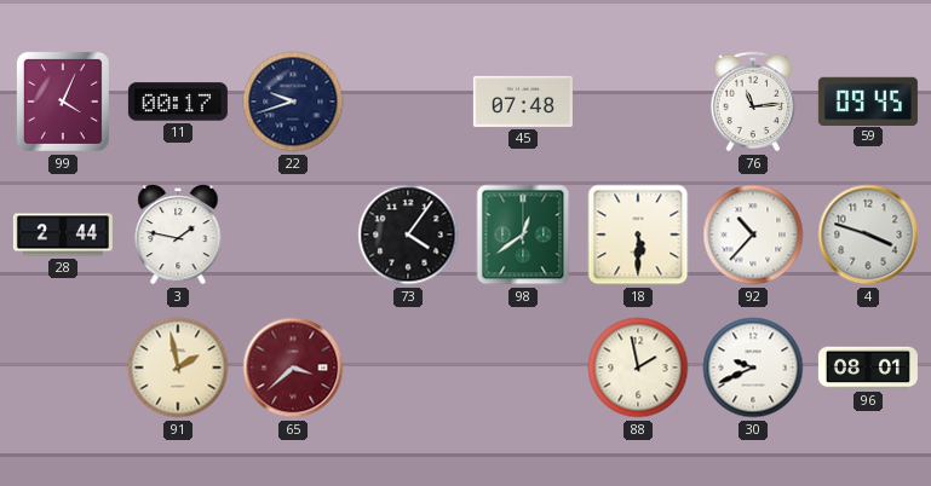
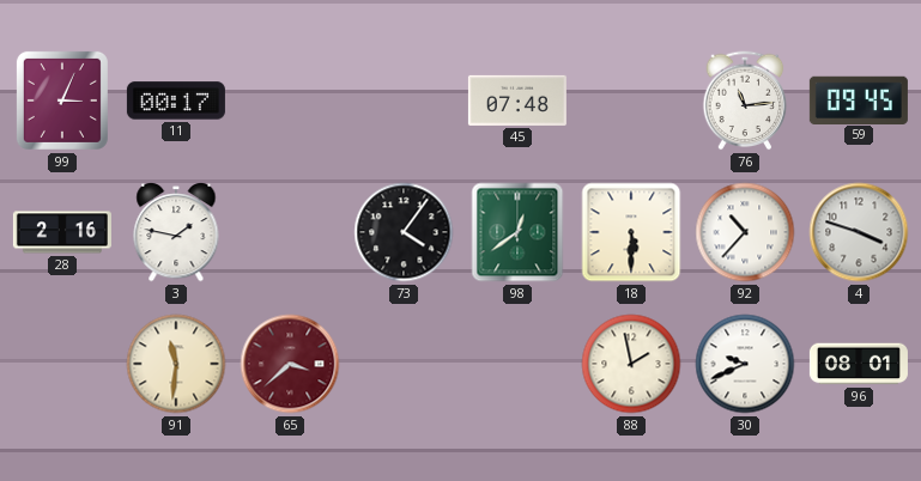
99: 4:04 -> 3:04
22: 9:42 -> none
28: 2:44 -> 2:16
91: 1:58 -> 11:31
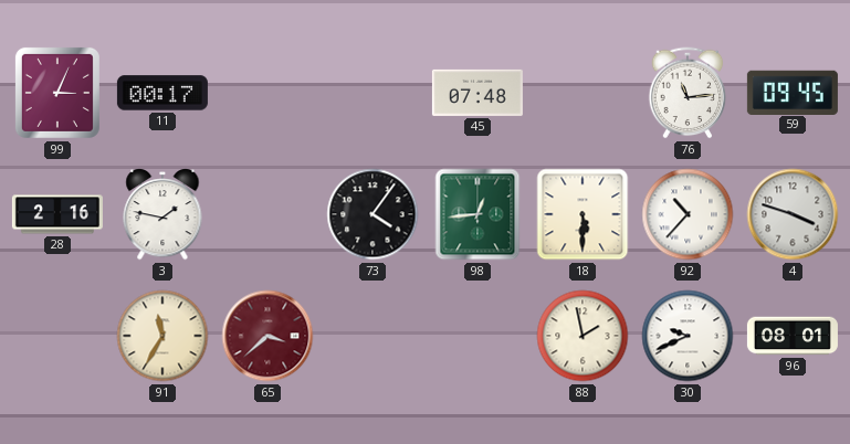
98: 12:39 -> 12:44
91: 11:31 -> 11:35
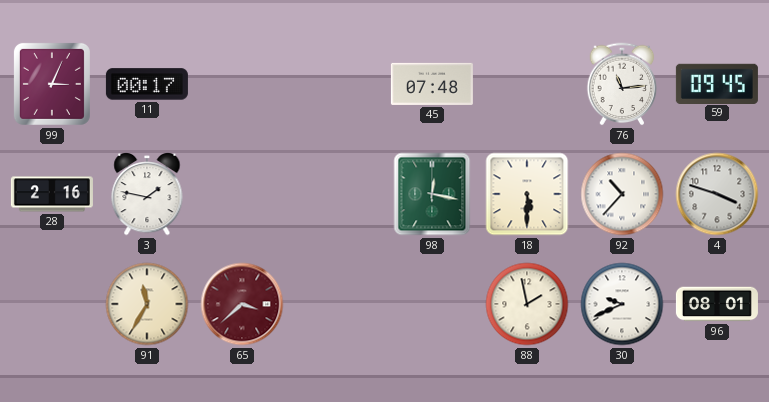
73: 4:06 -> none
98: 12:44 -> 12:17
